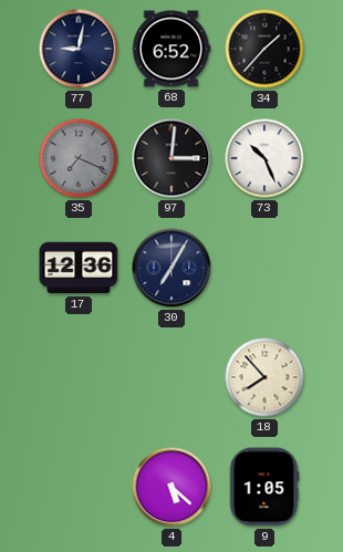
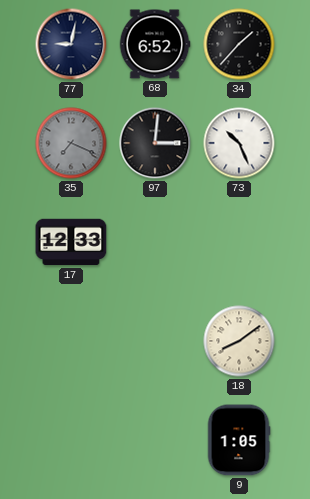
17: 12:36 -> 12:33
30: 7:05 -> none
18: 7:53 -> 8:09
4: 5:22 -> none
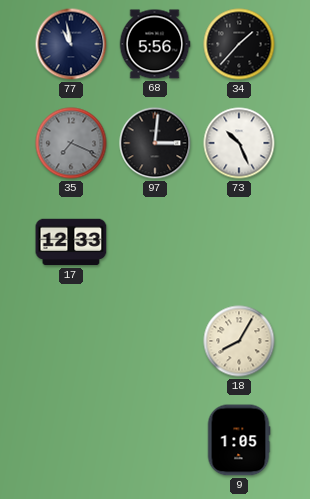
77: 9:02 -> 10:58
68: 6:52 -> 5:56
18: 8:09 -> 8:05
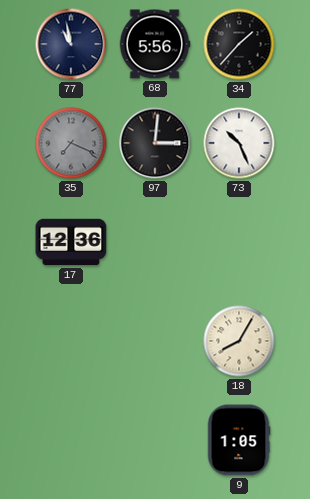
17: 12:33 -> 12:36
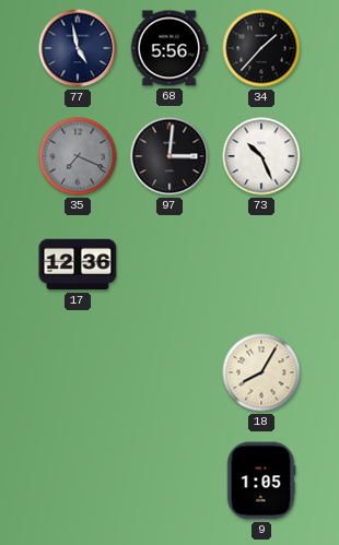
77: 10:58 -> 4:58
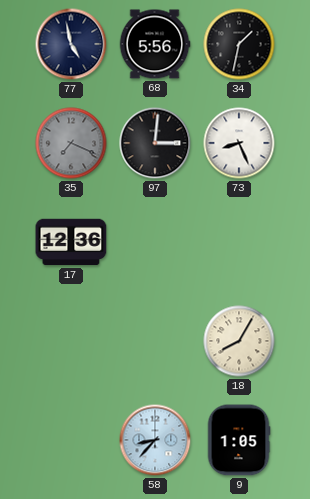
34: 1:37 -> 1:32
73: 10:26 -> 8:26
58: none -> 8:37
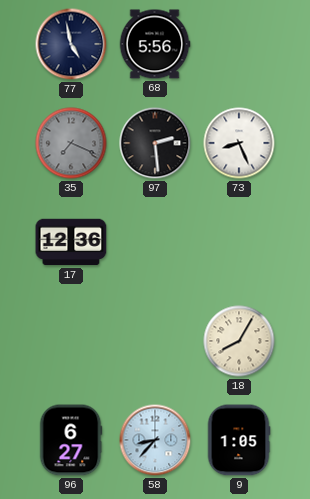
34: 1:32 -> none
97: 3:01 -> 2:29
96: none -> 6:27
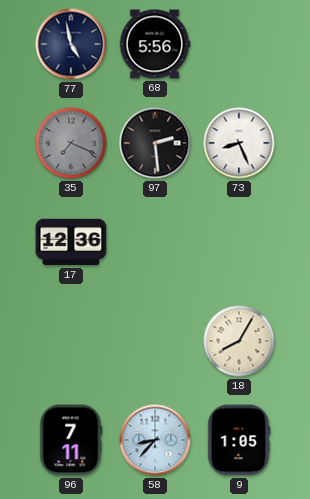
96: 6:27 -> 7:11
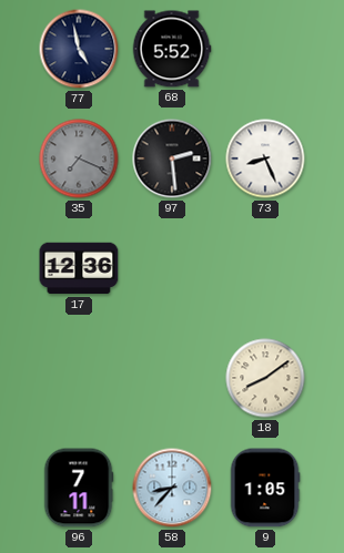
68: 5:56 -> 5:52
18: 8:05 -> 8:09
